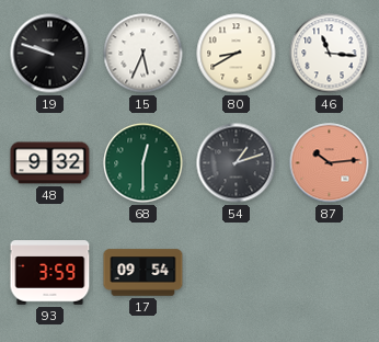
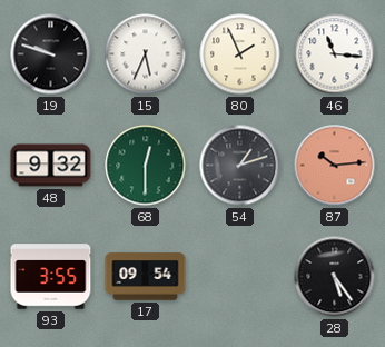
80: 8:40 -> 1:56
93: 3:59 -> 3:55
28: none -> 5:24
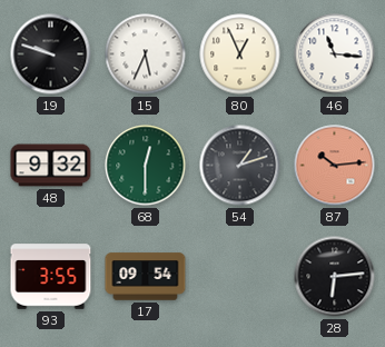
80: 1:56 -> 12:56
28: 5:24 -> 6:14
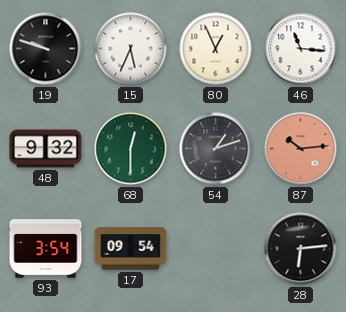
93: 3:55 -> 3:54
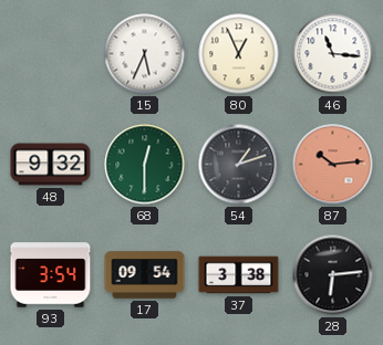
19: 9:48 -> none
37: none -> 3:38
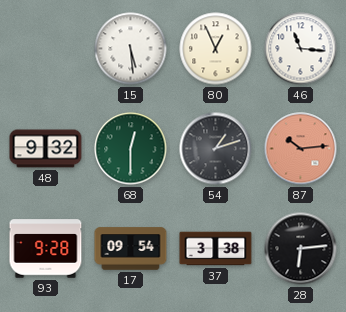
15: 5:34 -> 5:29
93: 3:54 -> 9:28
